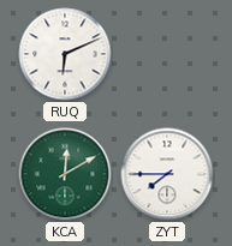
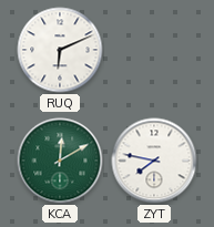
ZYT: 7:45 -> 7:47
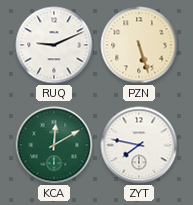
RUQ: 6:11 -> 9:11
PZN: none -> 5:27
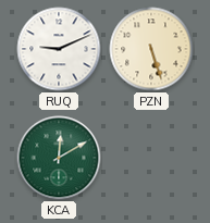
ZYT: 7:47 -> none
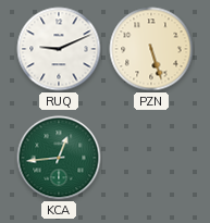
KCA: 12:10 -> 12:44
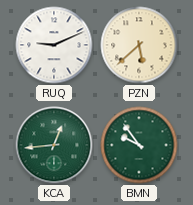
PZN: 5:27 -> 5:38
BMN: none -> 9:54
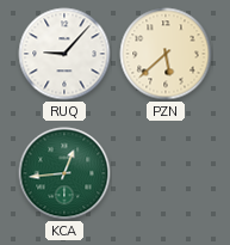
RUQ: 9:11 -> 9:07
BMN: 9:54 -> none
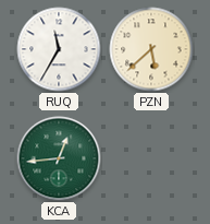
RUQ: 9:07 -> 11:35
